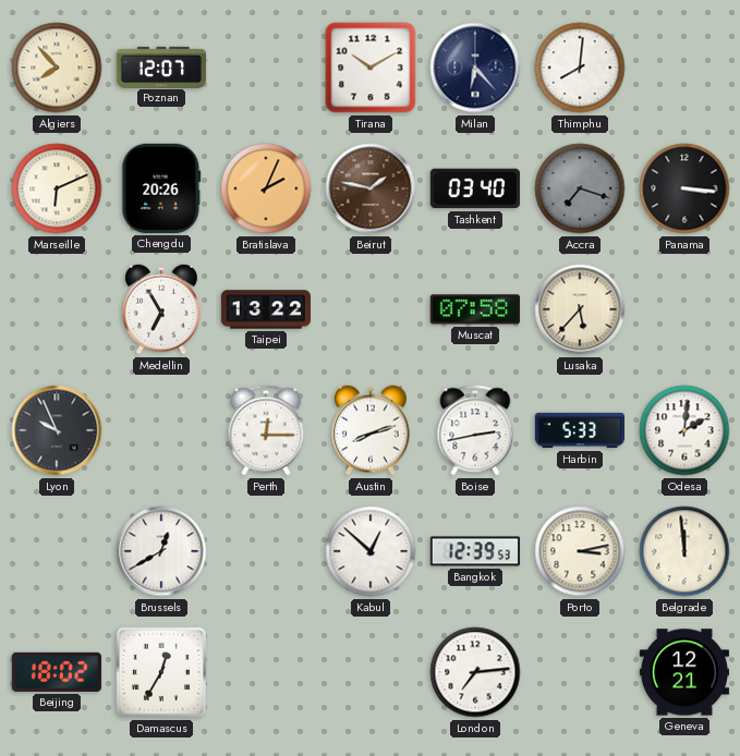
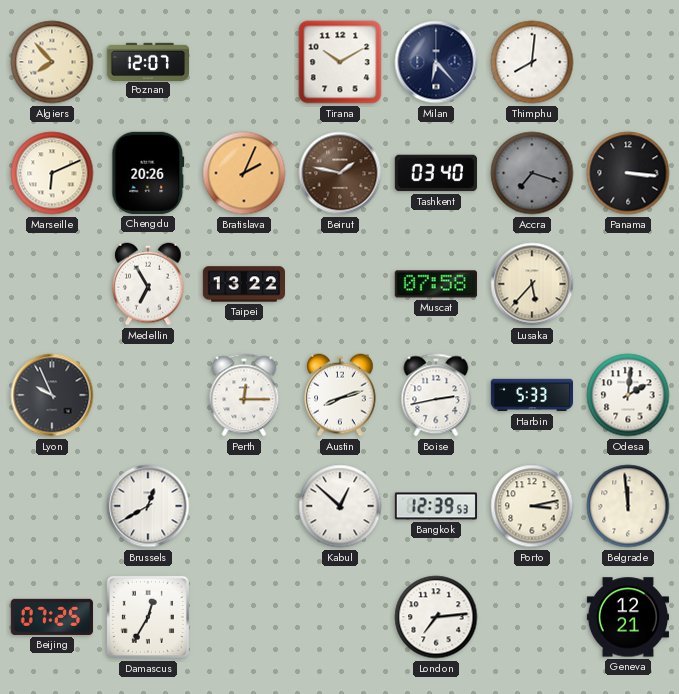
Beijing: 18:02 -> 07:25
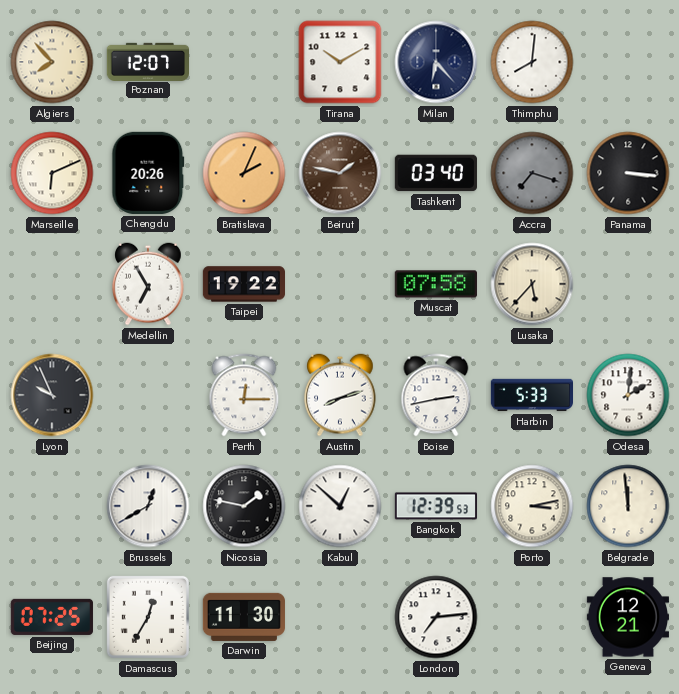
Taipei: 13:22 -> 19:22
Nicosia: none -> 1:47
Darwin: none -> 11:30
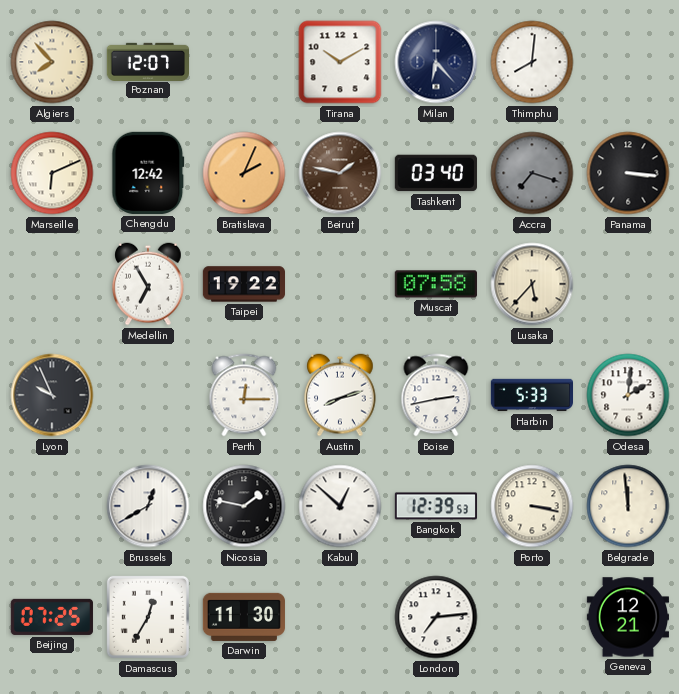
Chengdu: 20:26 -> 12:42
Porto: 3:13 -> 3:17
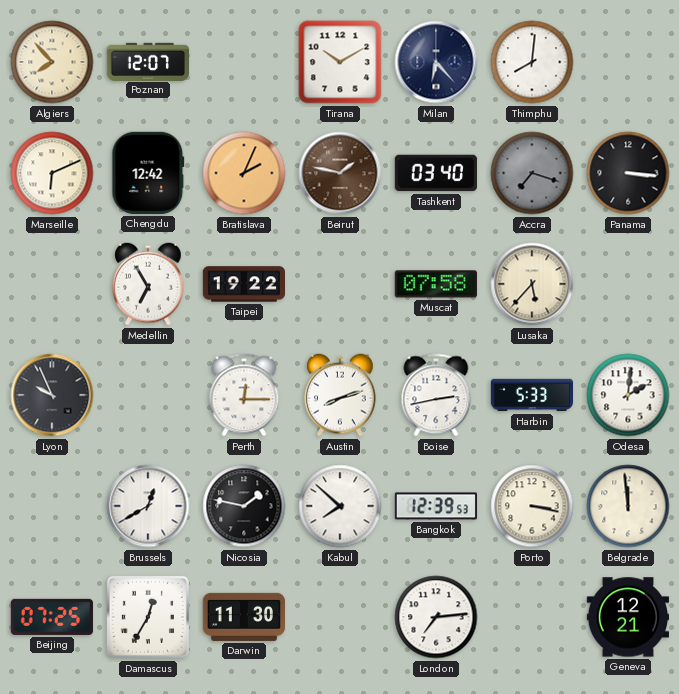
Kabul: 12:52 -> 7:52
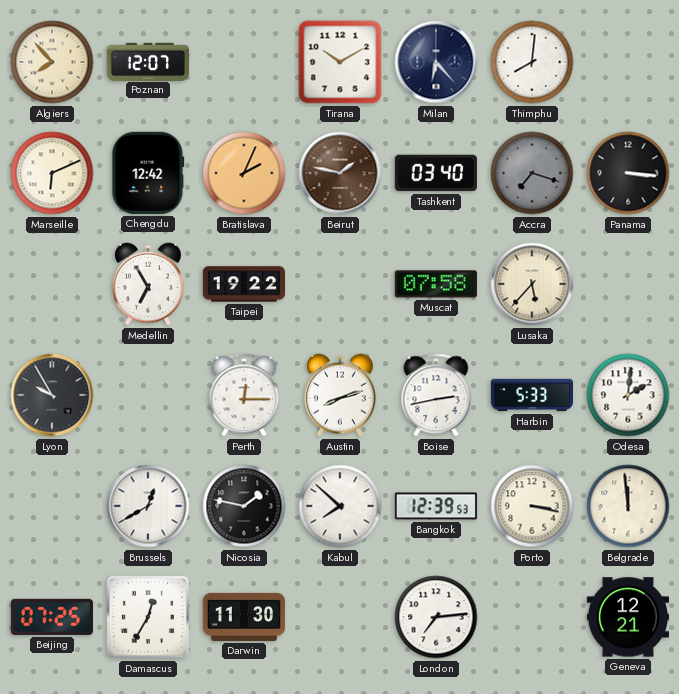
Lyon: 9:56 -> 9:55
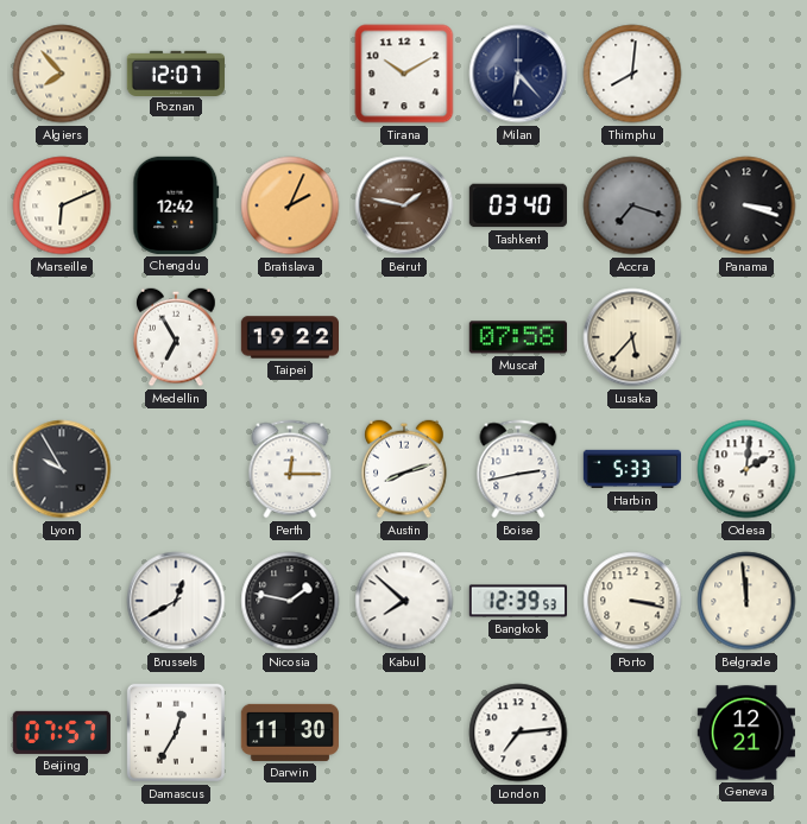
Panama: 3:16 -> 3:18
Beijing: 07:25 -> 07:57
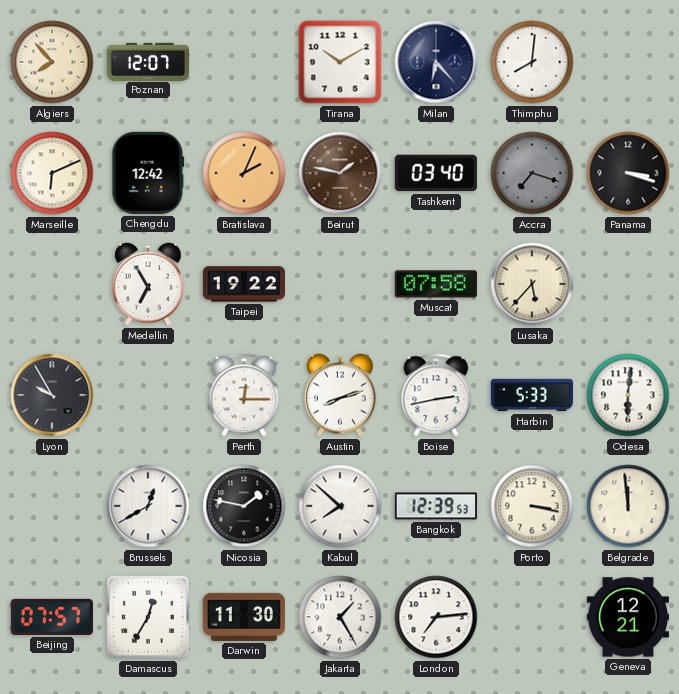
Odesa: 2:01 -> 6:01
Jakarta: none -> 1:25
